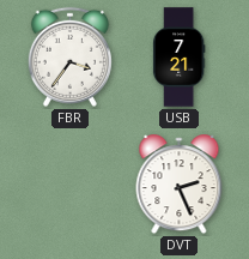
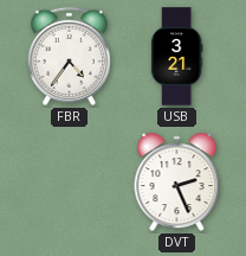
FBR: 3:36 -> 4:36
USB: 7:21 -> 3:21
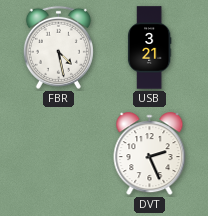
FBR: 4:36 -> 4:28
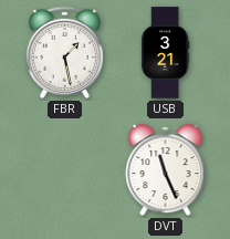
FBR: 4:28 -> 1:28
DVT: 2:26 -> 11:26
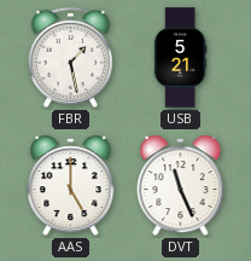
USB: 3:21 -> 5:21
AAS: none -> 5:00
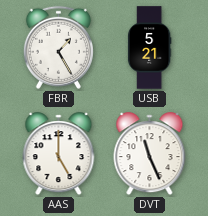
FBR: 1:28 -> 1:25
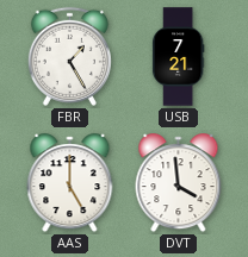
USB: 5:21 -> 7:21
DVT: 11:26 -> 3:59
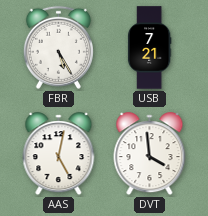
FBR: 1:25 -> 5:25
AAS: 5:00 -> 5:02
